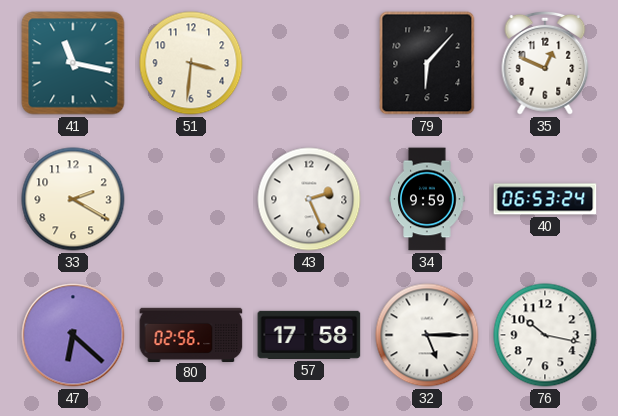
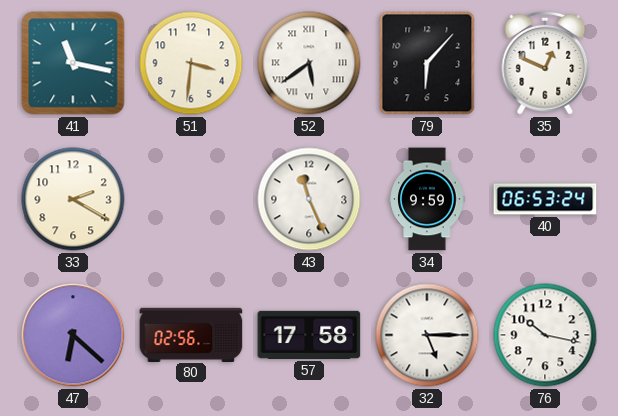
52: none -> 5:39
43: 2:26 -> 11:26
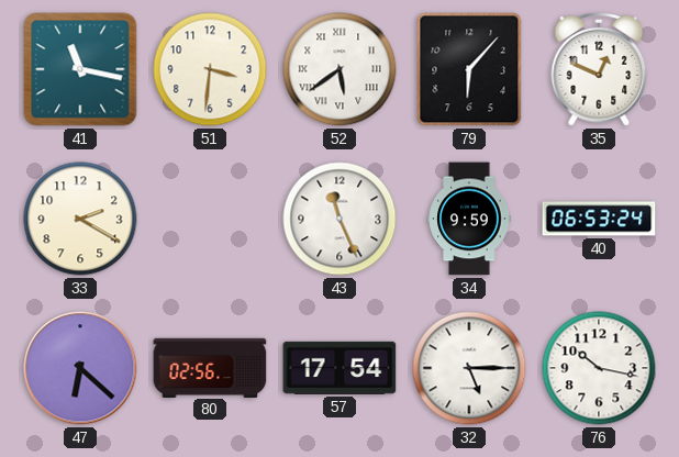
57: 17:58 -> 17:54
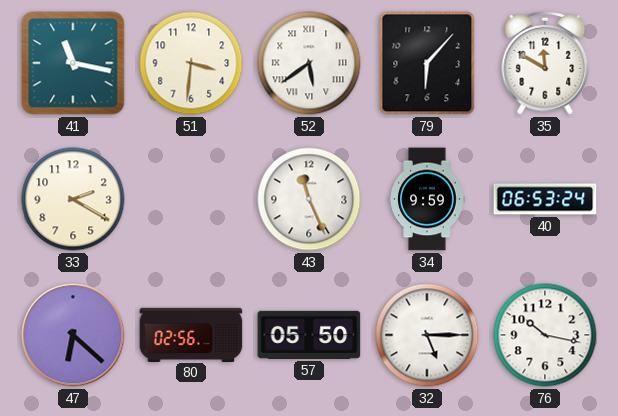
35: 12:49 -> 11:50
57: 17:54 -> 05:50
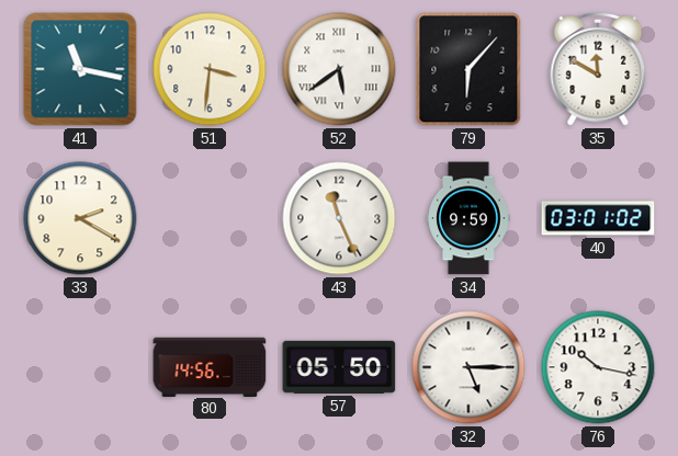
40: 06:53 -> 03:01
47: 6:22 -> none
80: 02:56 -> 14:56
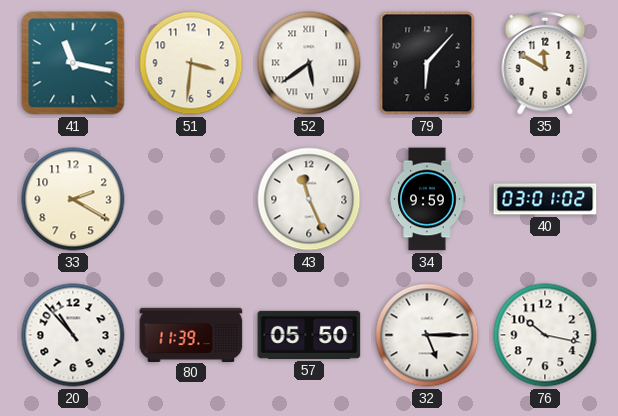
20: none -> 10:53
80: 14:56 -> 11:39
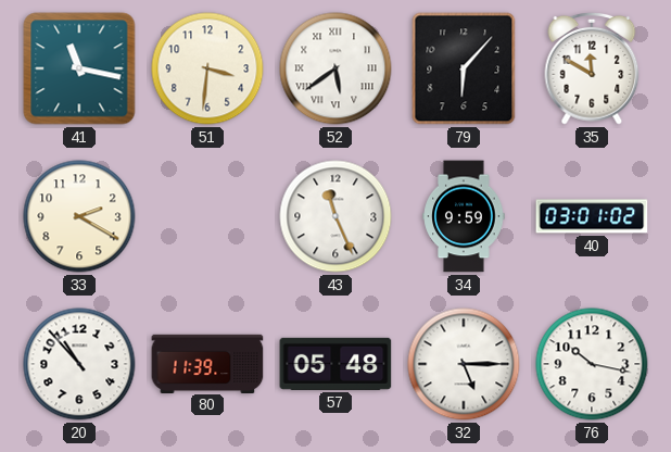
57: 05:50 -> 05:48
